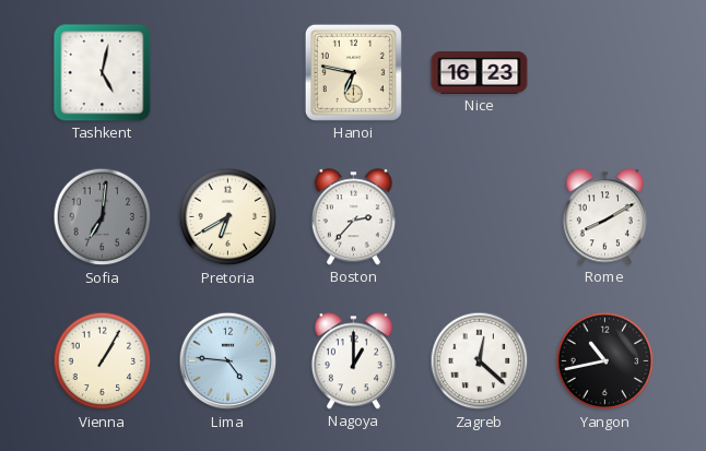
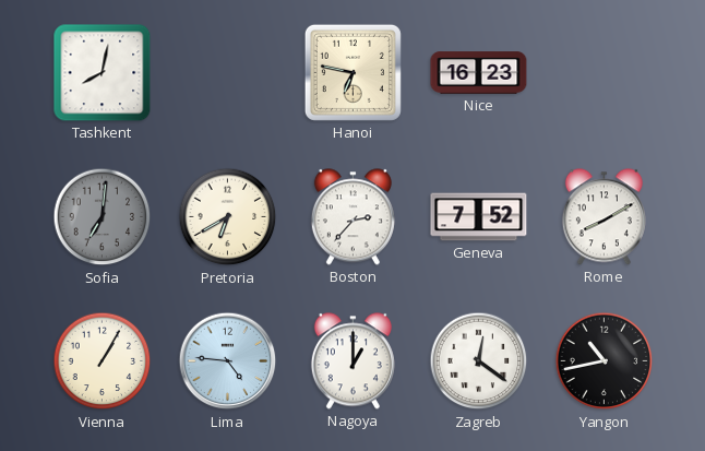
Tashkent: 5:02 -> 8:02
Geneva: none -> 7:52
Zagreb: 12:22 -> 12:21
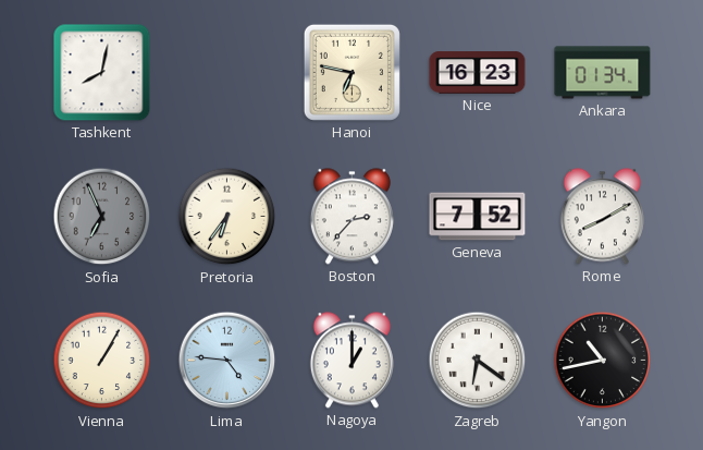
Ankara: none -> 01:34
Sofia: 7:01 -> 6:56
Pretoria: 6:40 -> 6:36
Zagreb: 12:21 -> 6:21
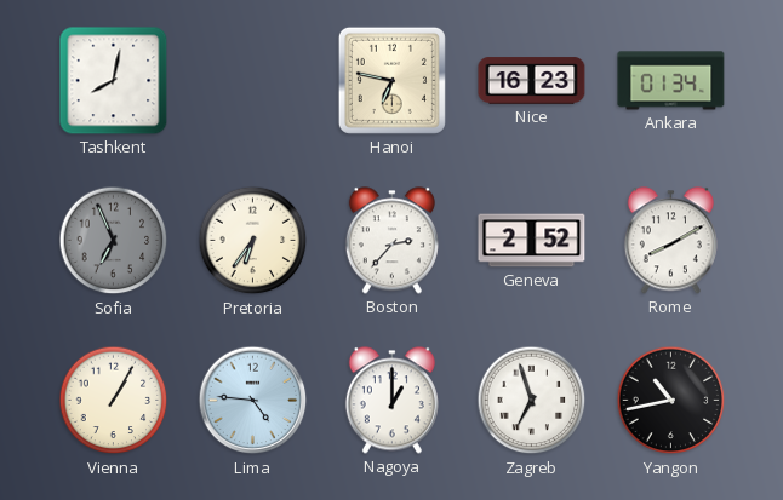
Geneva: 7:52 -> 2:52
Zagreb: 6:21 -> 6:57
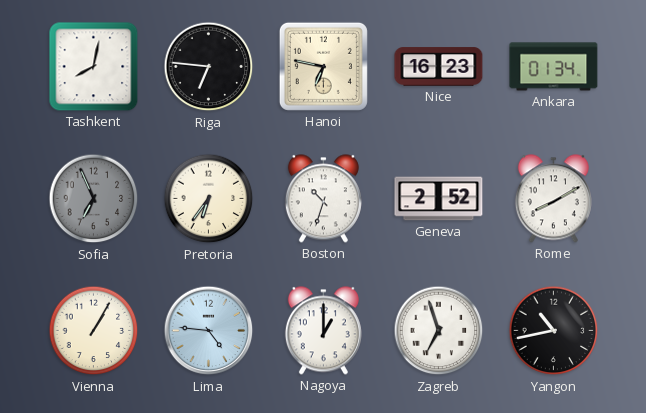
Riga: none -> 6:46
Boston: 2:37 -> 10:33
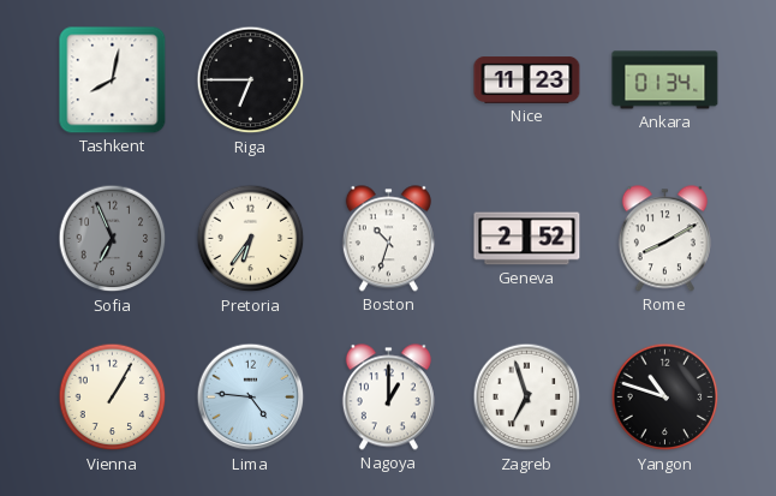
Riga: 6:46 -> 6:45
Hanoi: 6:47 -> none
Nice: 16:23 -> 11:23
Yangon: 10:43 -> 10:48
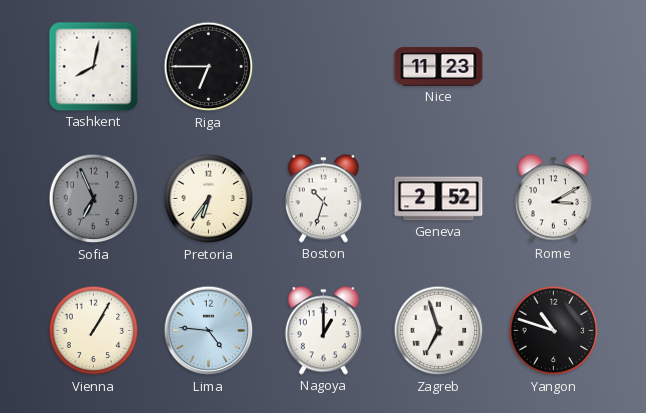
Ankara: 01:34 -> none
Rome: 8:10 -> 3:10
